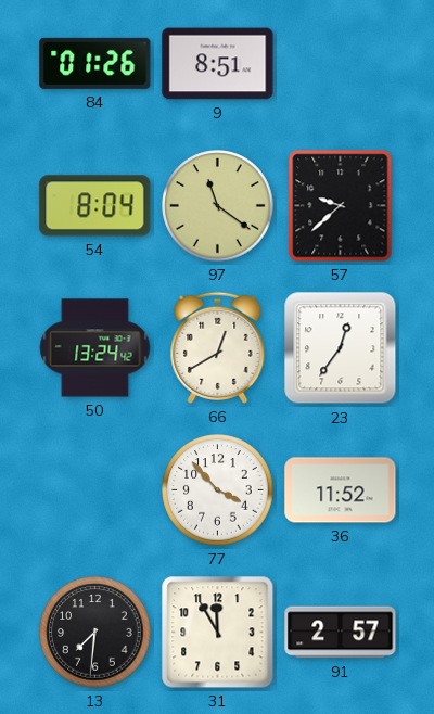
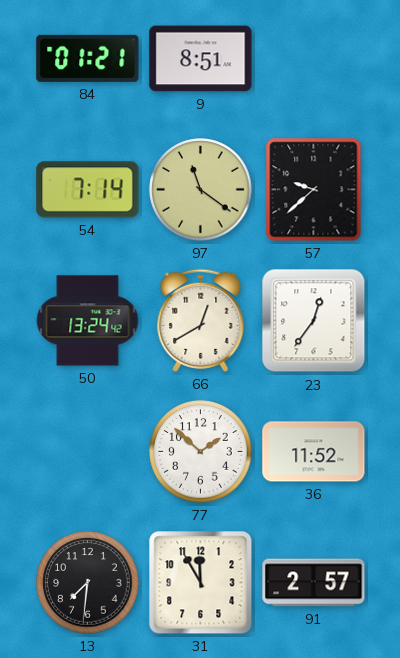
84: 01:26 -> 01:21
54: 8:04 -> 7:14
77: 3:53 -> 1:52
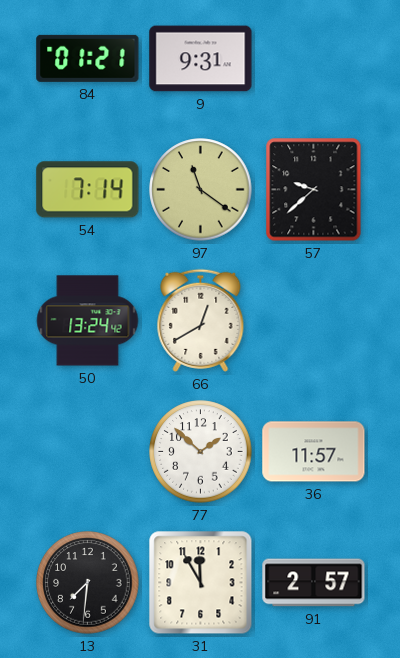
9: 8:51 -> 9:31
23: 12:36 -> none
36: 11:52 -> 11:57
